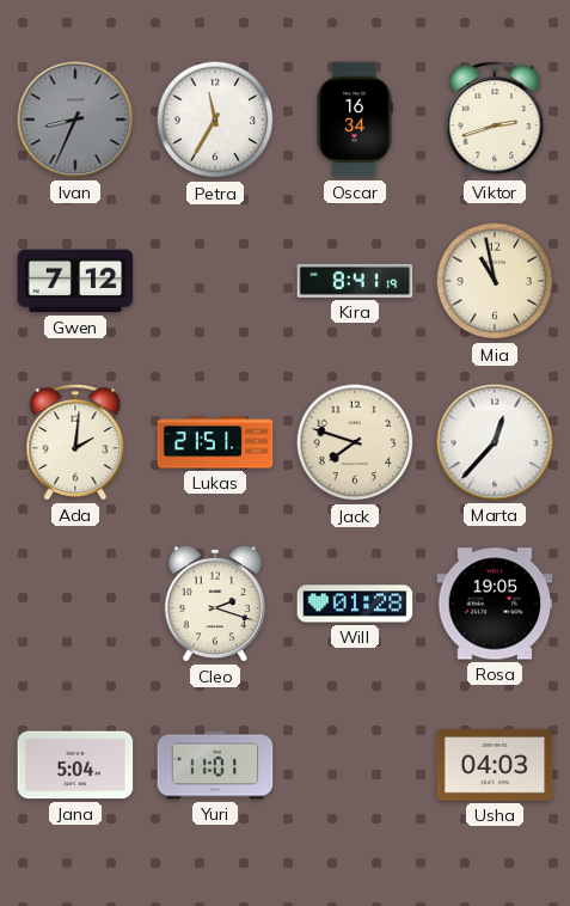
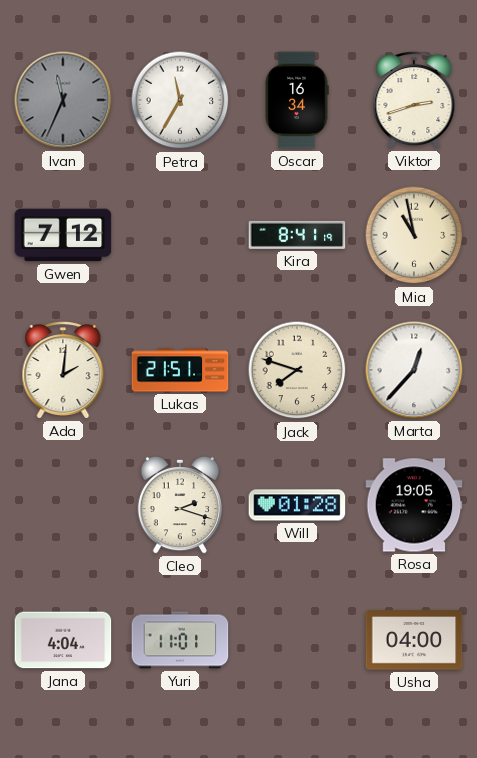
Ivan: 8:34 -> 11:34
Jana: 5:04 -> 4:04
Usha: 04:03 -> 04:00
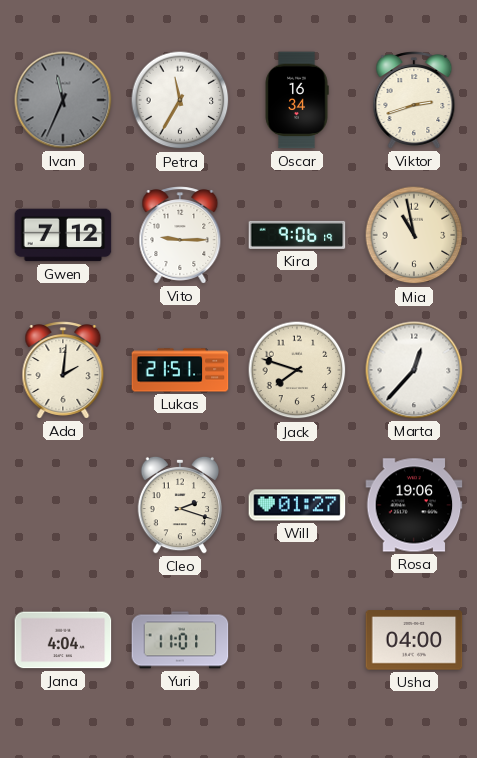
Vito: none -> 9:15
Kira: 8:41 -> 9:06
Will: 01:28 -> 01:27
Rosa: 19:05 -> 19:06
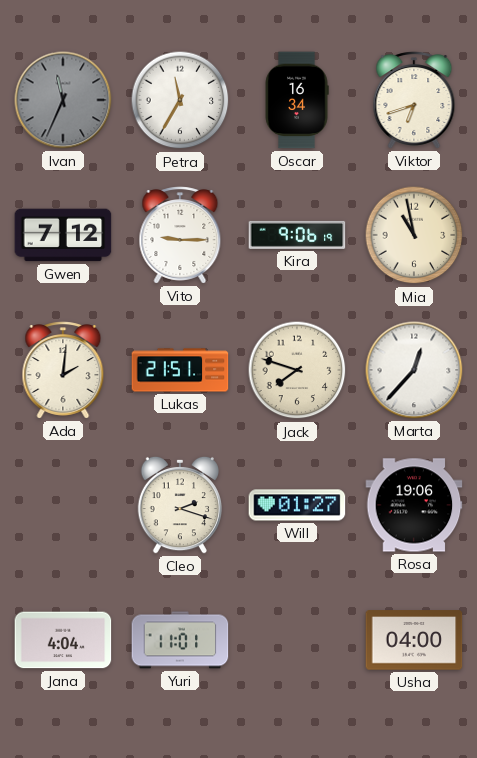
Viktor: 2:42 -> 6:42
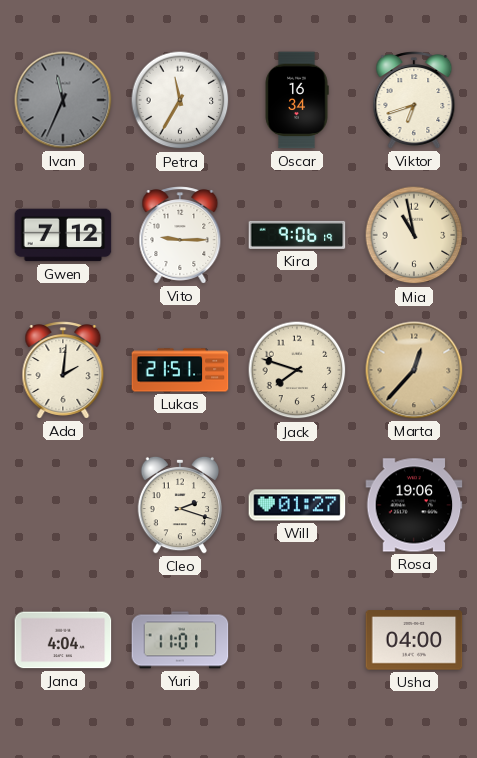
Marta dial: white -> champagne
